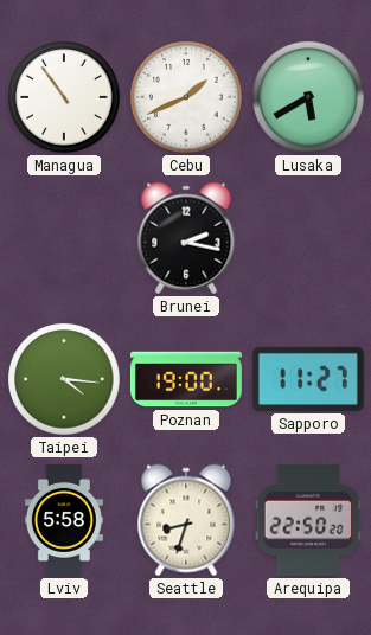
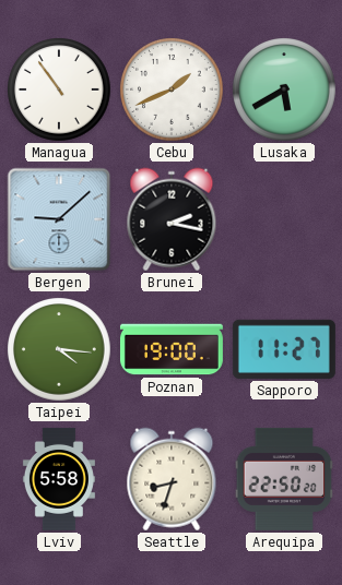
Bergen: none -> 9:08
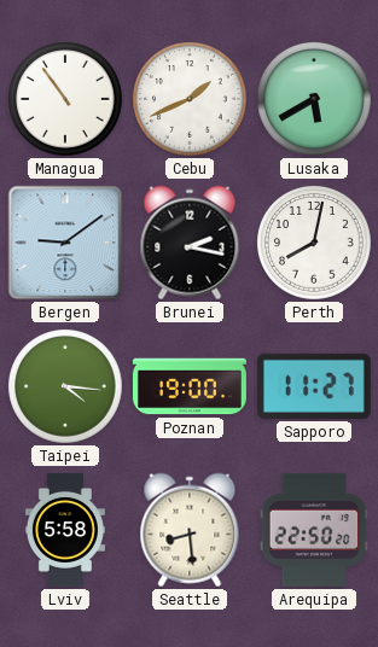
Bergen: 9:08 -> 9:09
Perth: none -> 8:02
Seattle: 8:33 -> 8:29
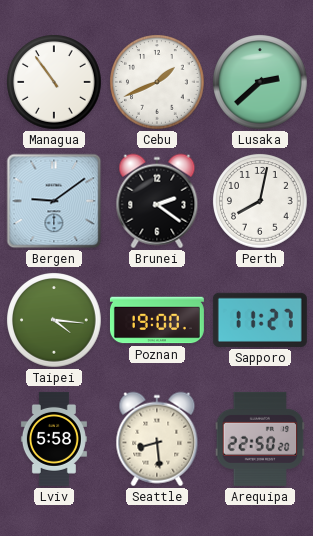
Lusaka: 5:40 -> 2:38
Brunei: 2:17 -> 2:21
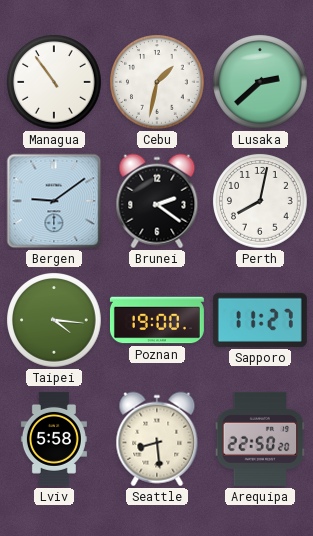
Cebu: 1:41 -> 1:32
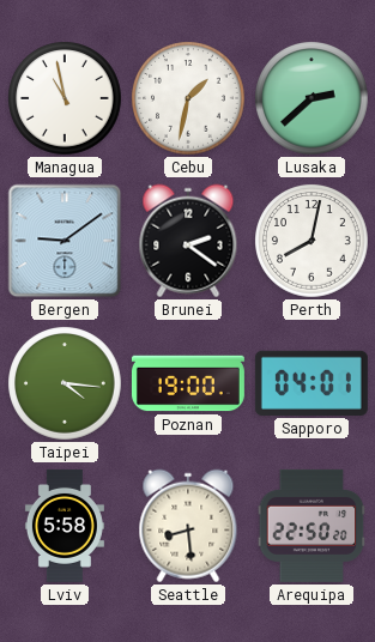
Managua: 10:54 -> 10:58
Sapporo: 11:27 -> 04:01
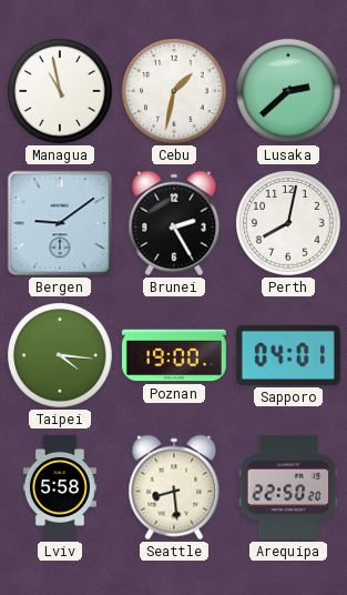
Brunei: 2:21 -> 2:25
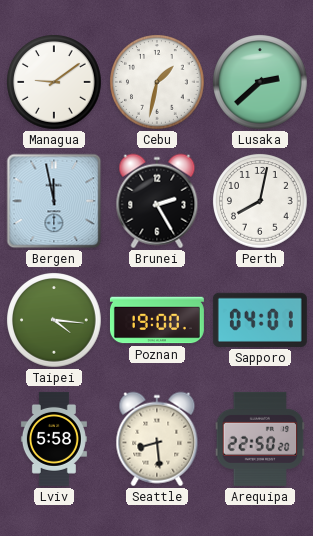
Managua: 10:58 -> 9:09
Bergen: 9:09 -> 11:58
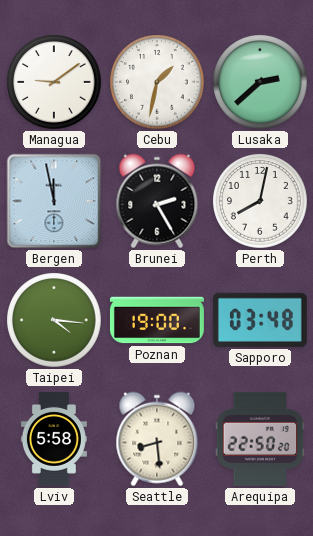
Sapporo: 04:01 -> 03:48
